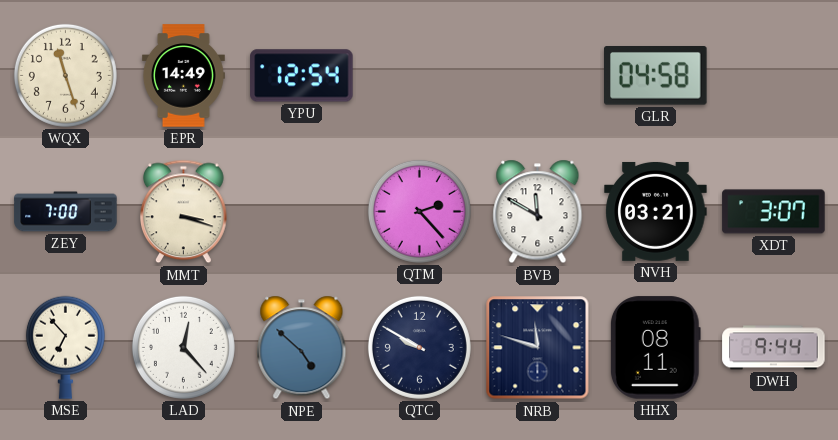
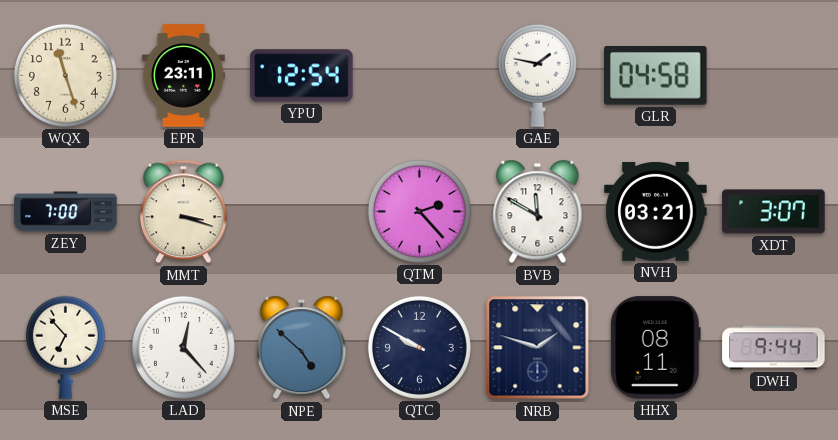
EPR: 14:49 -> 23:11
GAE: none -> 1:47
NRB: 11:48 -> 1:48
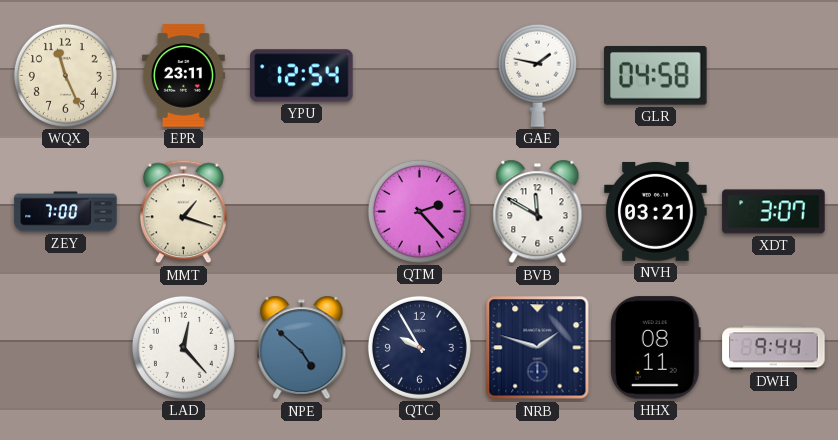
WQX: 11:27 -> 11:26
MMT: 3:18 -> 1:18
MSE: 6:53 -> none
QTC: 9:50 -> 9:55
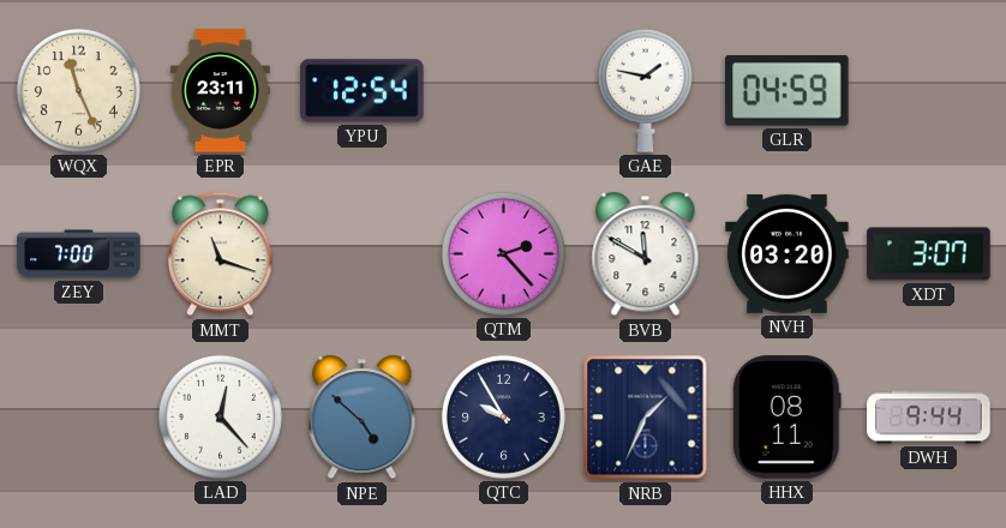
GLR: 04:58 -> 04:59
MMT: 1:18 -> 11:18
NVH: 03:21 -> 03:20
NRB: 1:48 -> 1:34
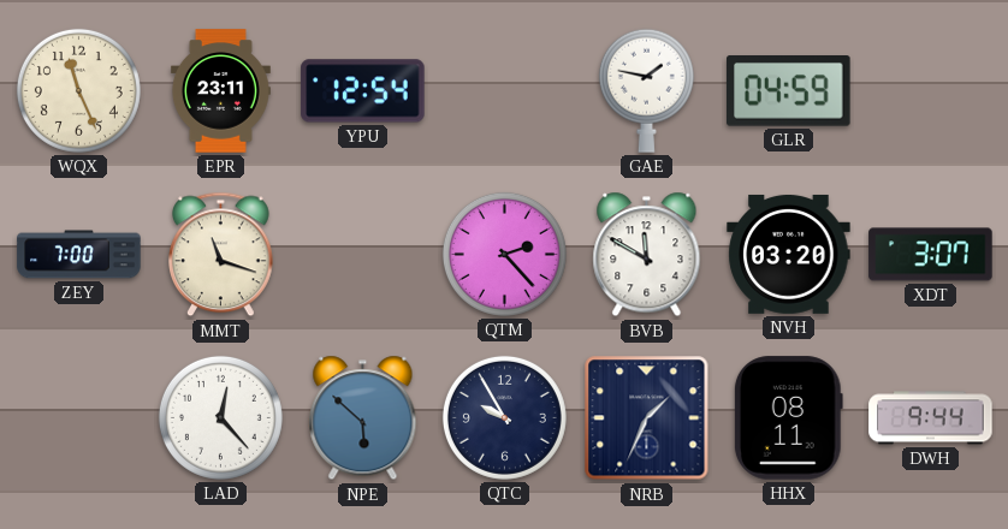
NPE: 4:52 -> 5:52
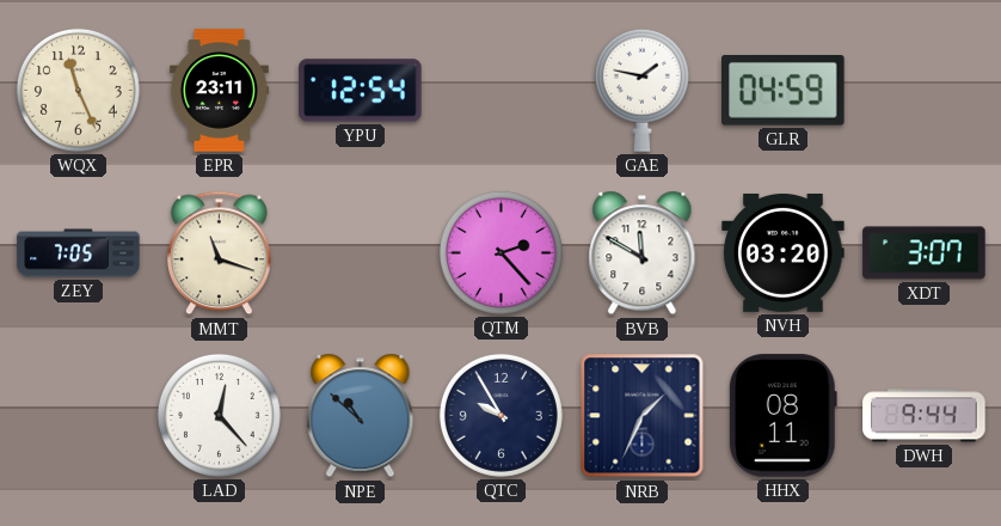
ZEY: 7:00 -> 7:05
NPE: 5:52 -> 10:52
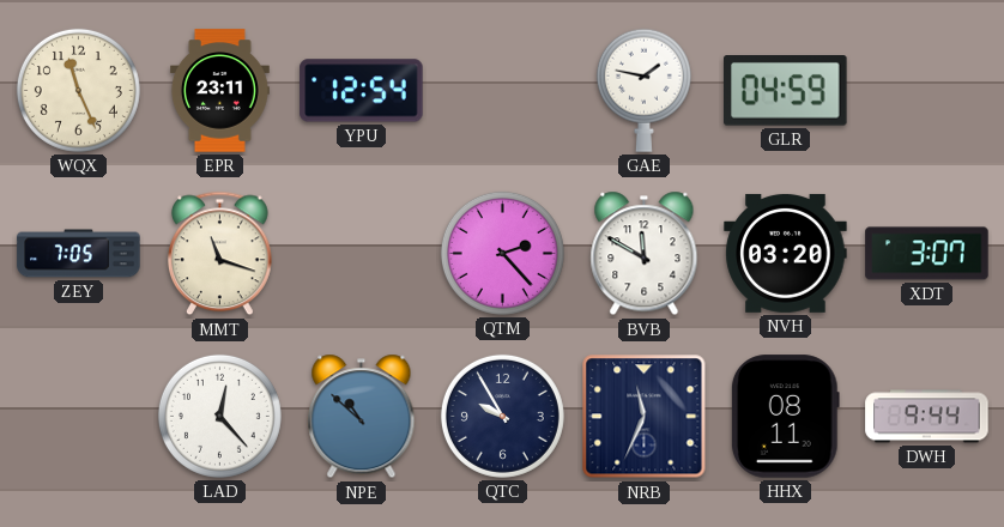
NRB: 1:34 -> 11:34
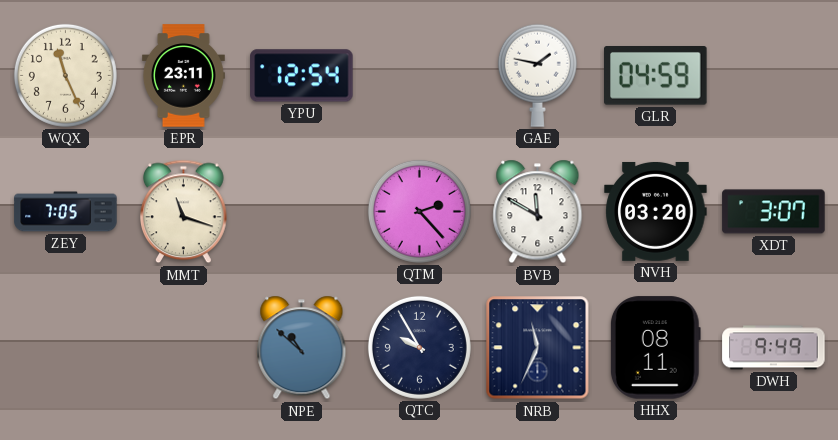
LAD: 12:23 -> none
DWH: 9:44 -> 9:49
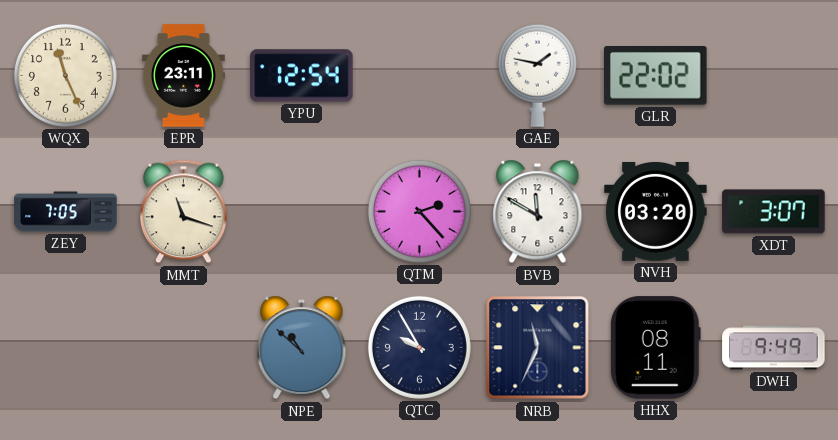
GLR: 04:59 -> 22:02
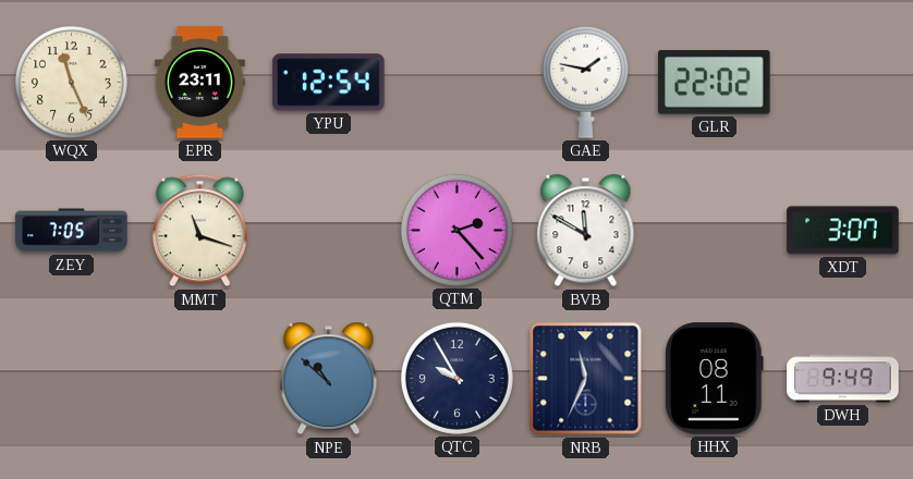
NVH: 03:20 -> none
